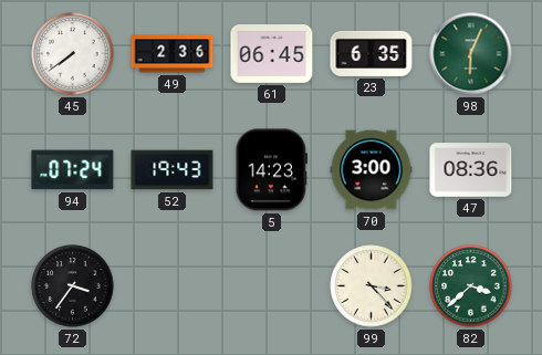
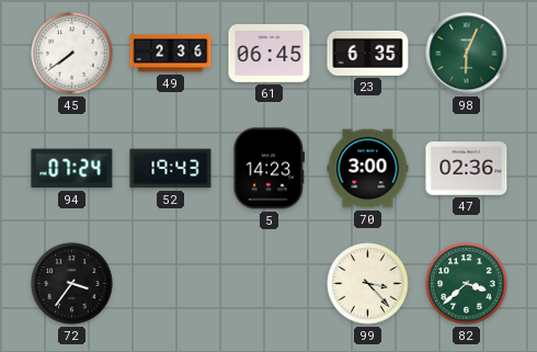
47: 08:36 -> 02:36
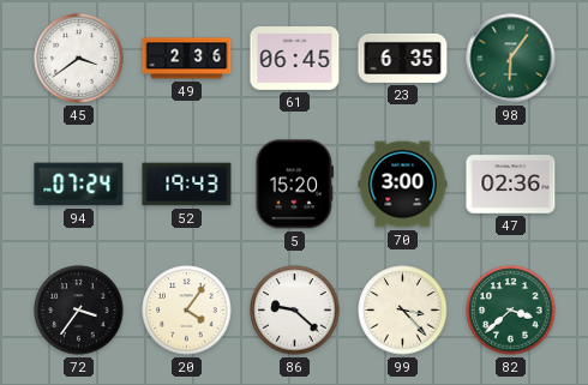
45: 7:39 -> 3:39
98: 6:04 -> 6:06
5: 14:23 -> 15:20
20: none -> 4:06
86: none -> 9:22
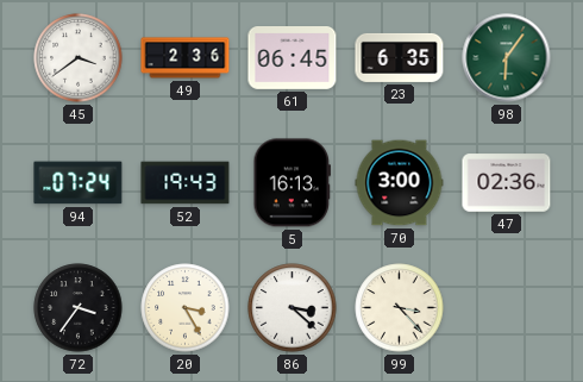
5: 15:20 -> 16:13
20: 4:06 -> 3:25
86: 9:22 -> 3:22
82: 3:38 -> none
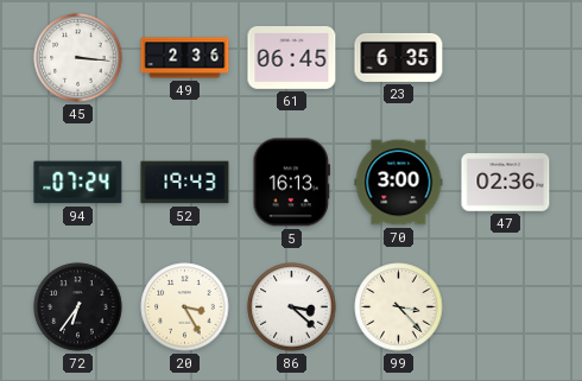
45: 3:39 -> 3:16
98: 6:06 -> none
72: 3:36 -> 6:36
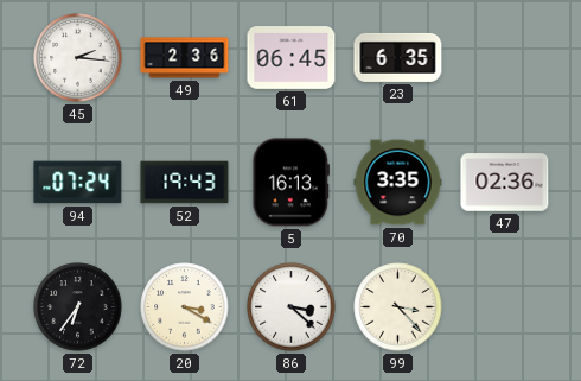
45: 3:16 -> 2:16
70: 3:00 -> 3:35
20: 3:25 -> 3:20
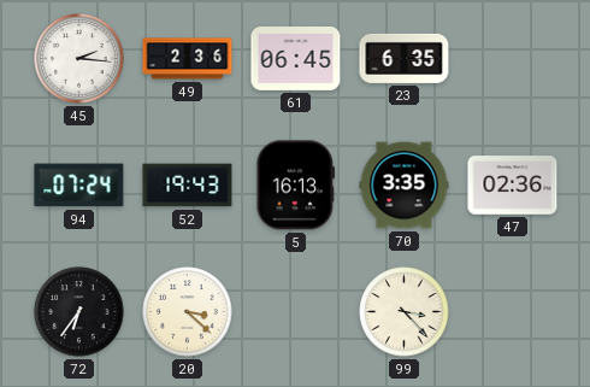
20: 3:20 -> 3:22
86: 3:22 -> none
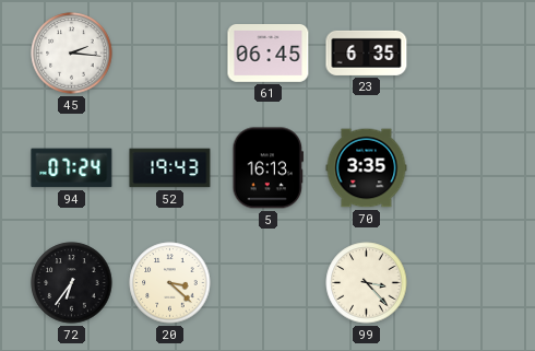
49: 2:36 -> none
47: 02:36 -> none
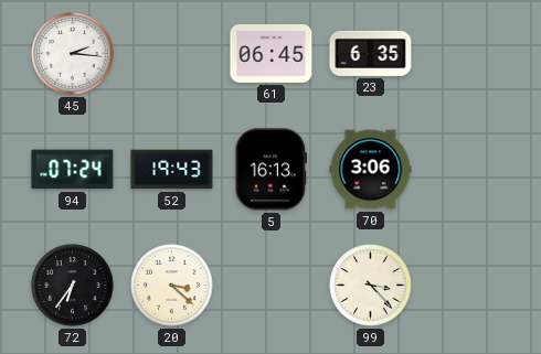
70: 3:35 -> 3:06
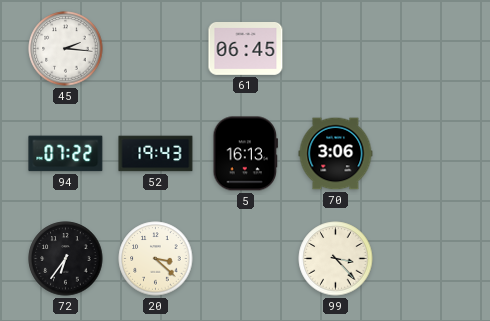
23: 6:35 -> none
94: 07:24 -> 07:22
